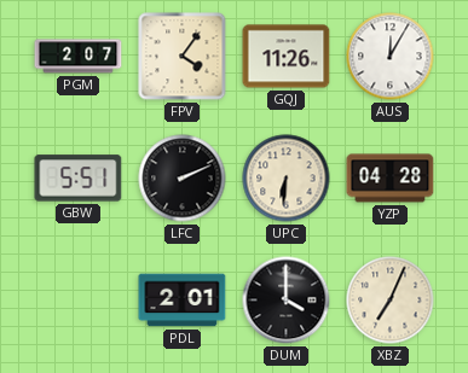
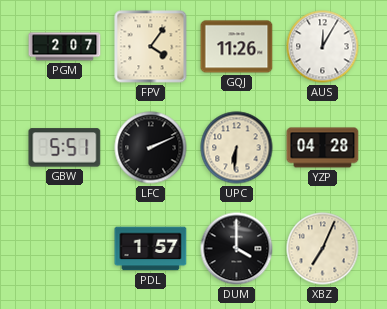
PDL: 2:01 -> 1:57
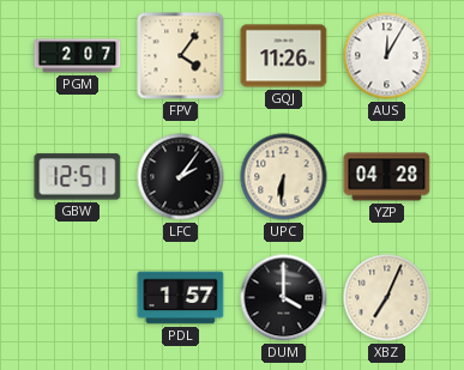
GBW: 5:51 -> 12:51
LFC: 2:11 -> 2:06
